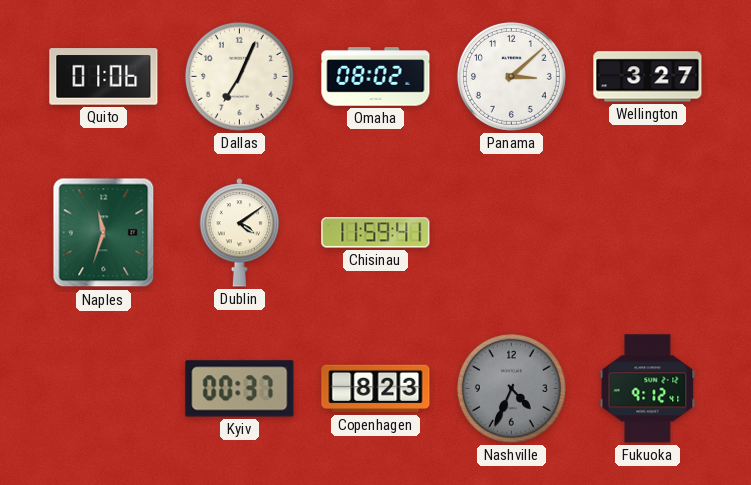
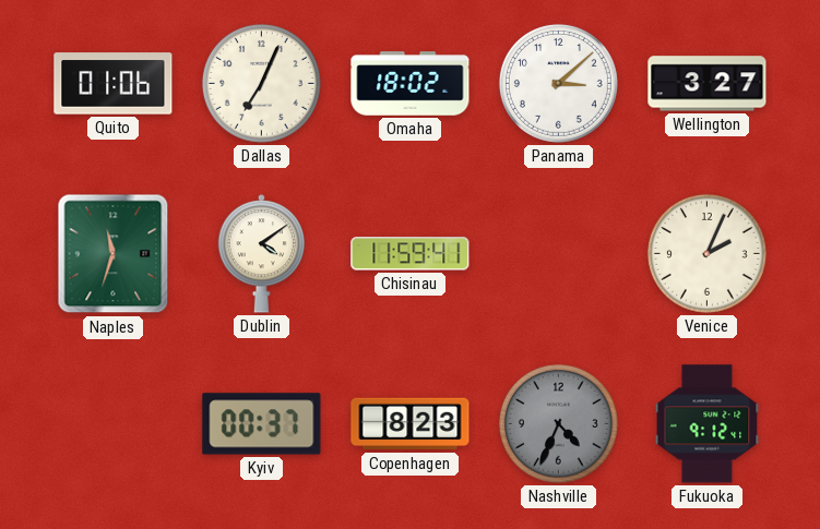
Omaha: 08:02 -> 18:02
Venice: none -> 2:04
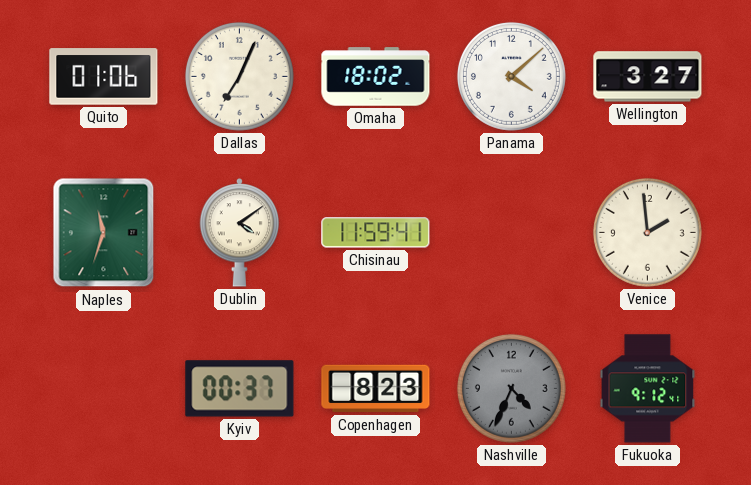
Panama: 3:08 -> 4:08
Venice: 2:04 -> 1:59
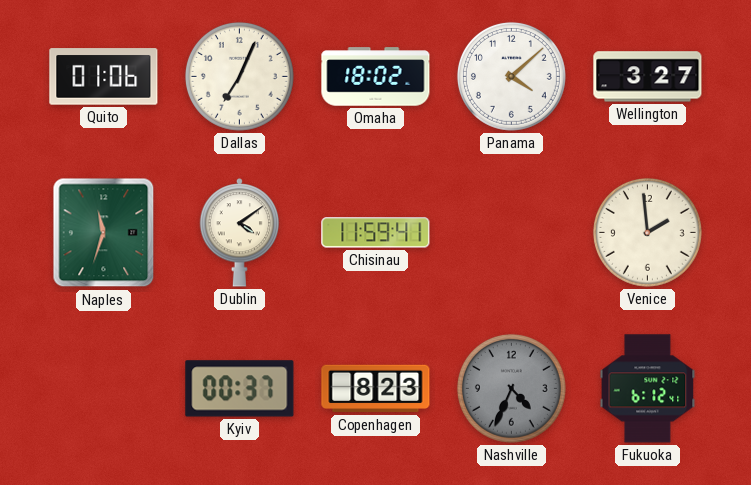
Fukuoka: 9:12 -> 6:12
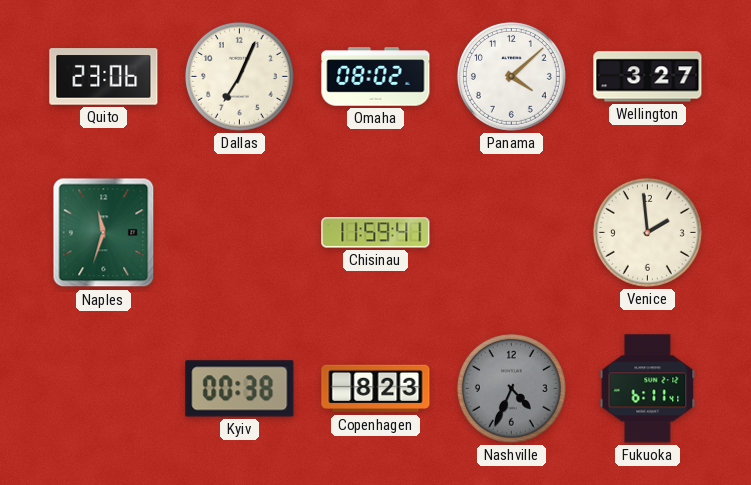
Quito: 01:06 -> 23:06
Omaha: 18:02 -> 08:02
Dublin: 4:09 -> none
Kyiv: 00:37 -> 00:38
Fukuoka: 6:12 -> 6:11
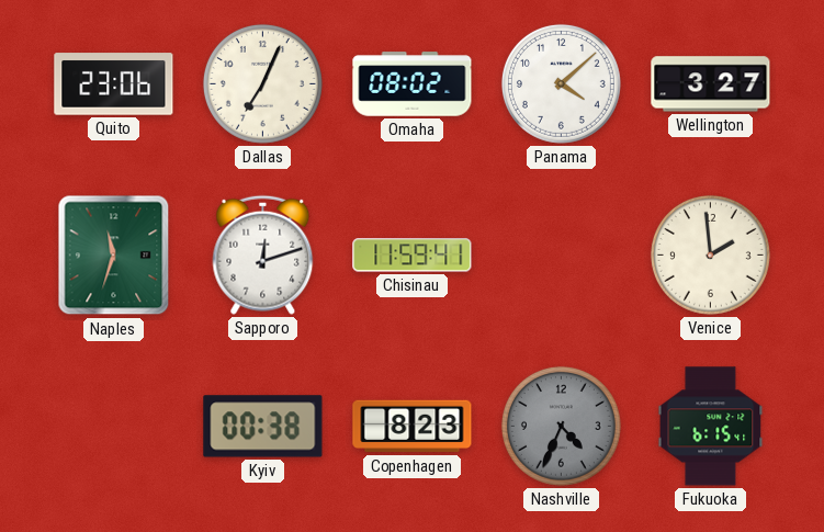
Sapporo: none -> 12:12
Fukuoka: 6:11 -> 6:15
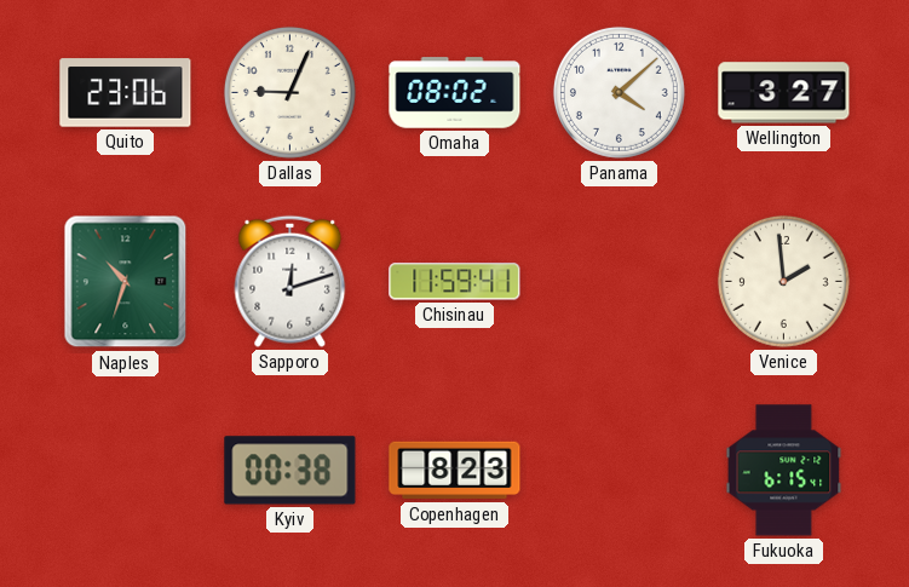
Dallas: 7:04 -> 9:04
Naples: 11:33 -> 10:33
Nashville: 4:34 -> none
